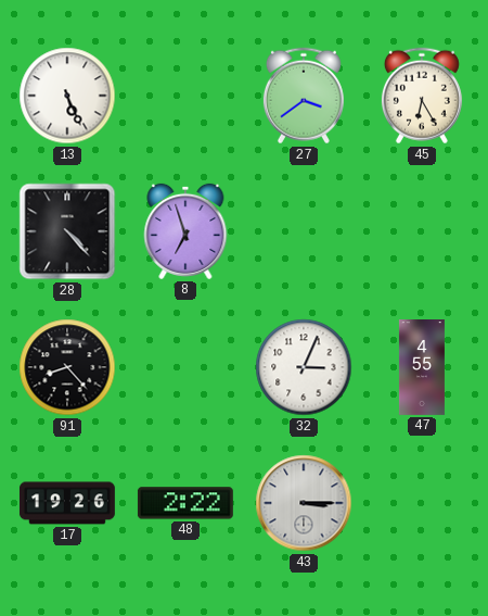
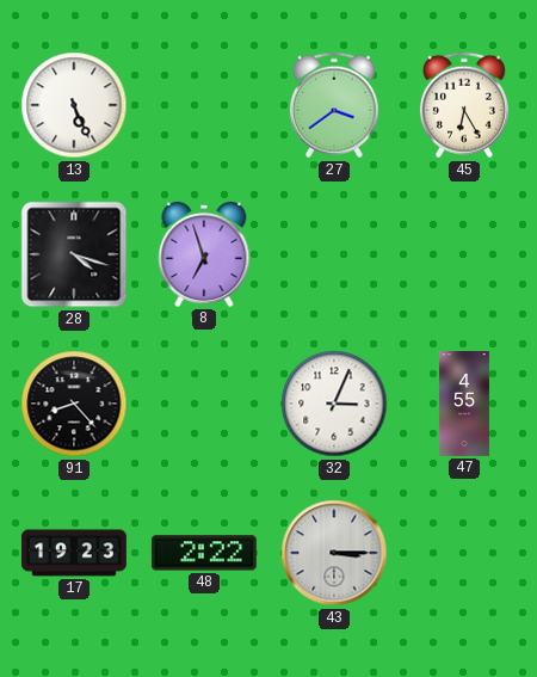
28: 4:23 -> 4:18
17: 19:26 -> 19:23
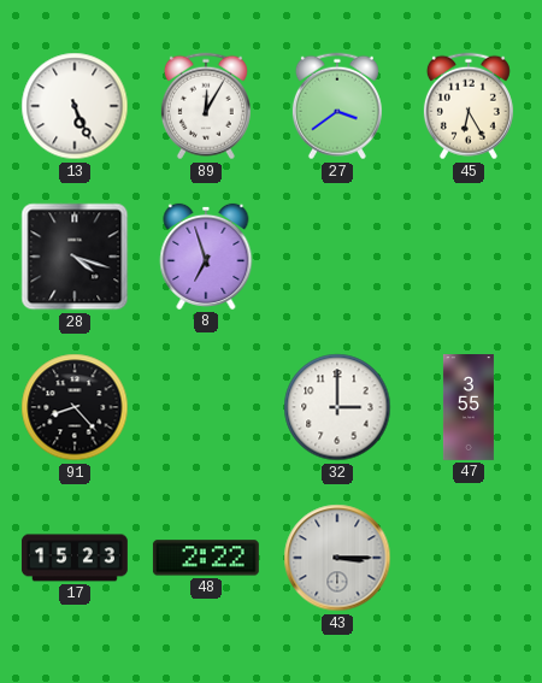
89: none -> 12:05
32: 3:04 -> 3:00
47: 4:55 -> 3:55
17: 19:23 -> 15:23
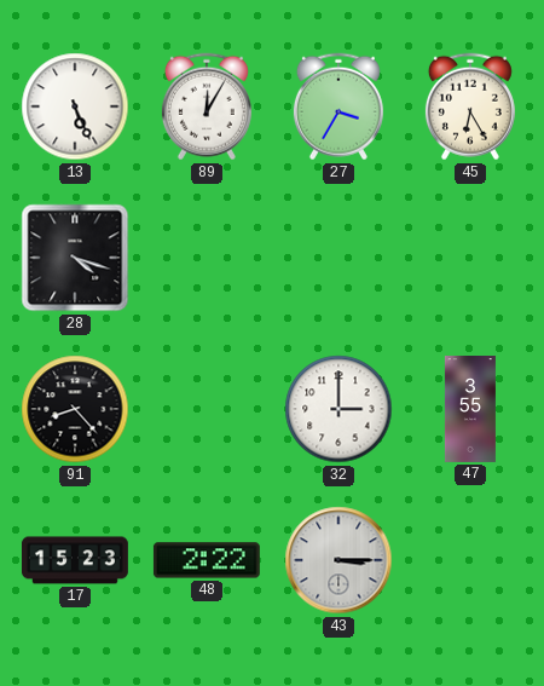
27: 3:39 -> 3:35
8: 6:57 -> none
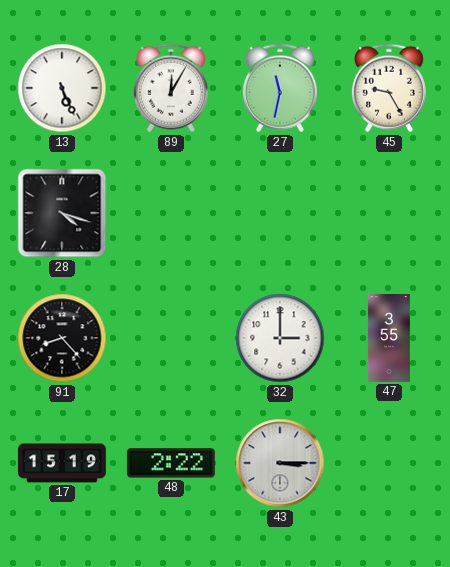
27: 3:35 -> 11:32
45: 6:25 -> 9:25
17: 15:23 -> 15:19
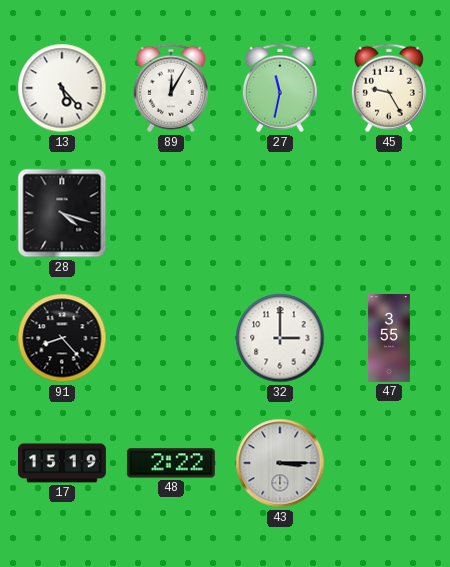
13: 5:26 -> 5:23
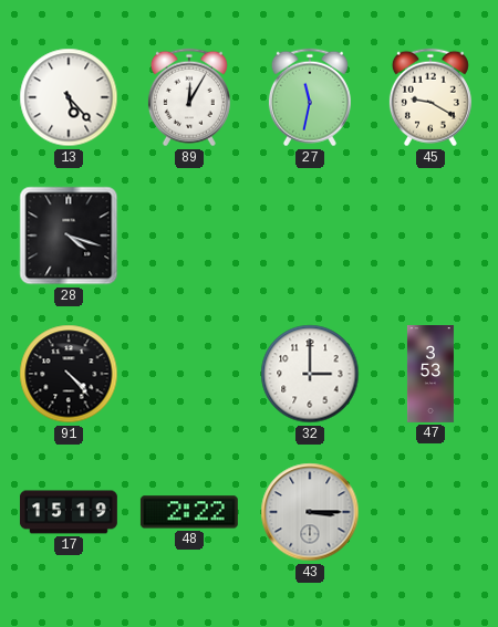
45: 9:25 -> 9:20
91: 8:23 -> 4:23
47: 3:55 -> 3:53
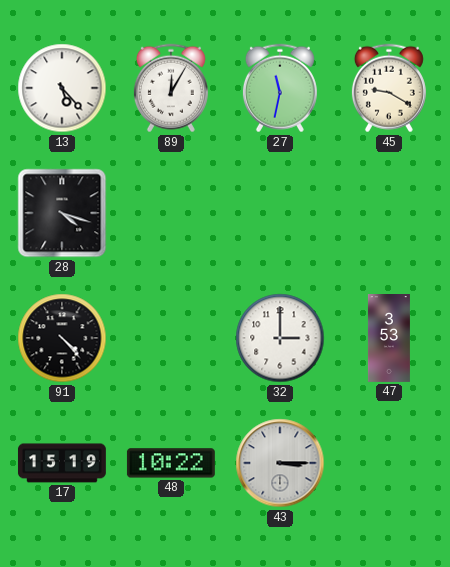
48: 2:22 -> 10:22
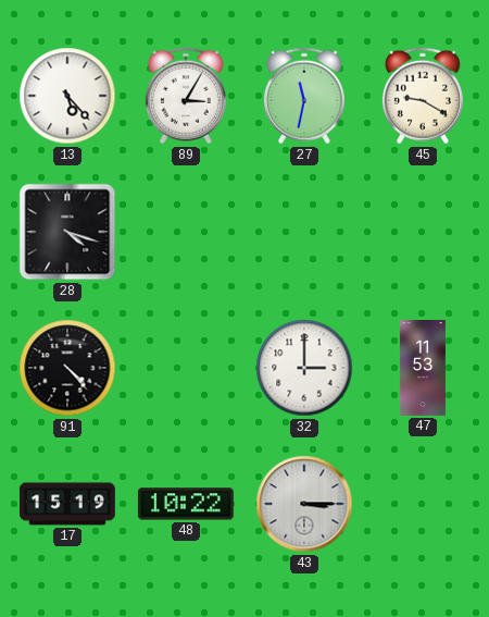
89: 12:05 -> 3:05
47: 3:53 -> 11:53
